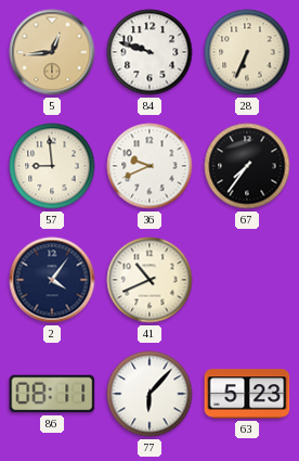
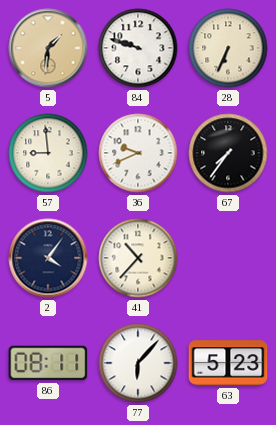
5: 12:44 -> 1:31
41: 10:41 -> 10:37
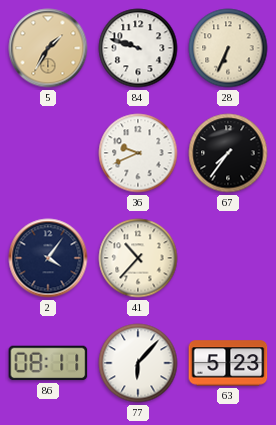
5: 1:31 -> 1:35
57: 8:59 -> none
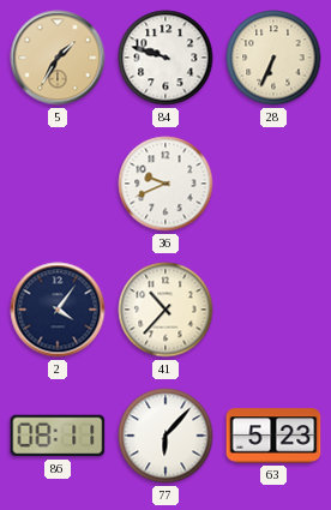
67: 7:36 -> none
